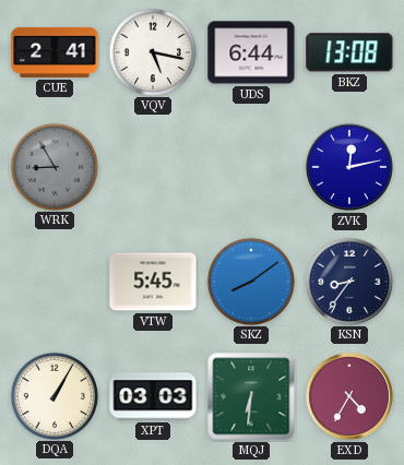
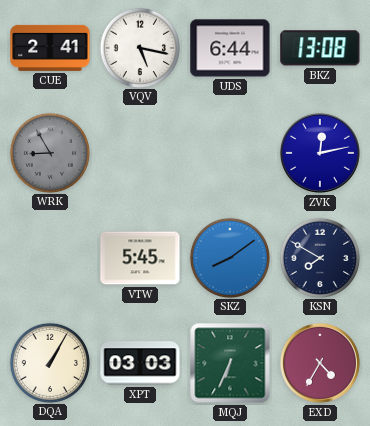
KSN: 8:36 -> 7:50
MQJ: 6:31 -> 6:34
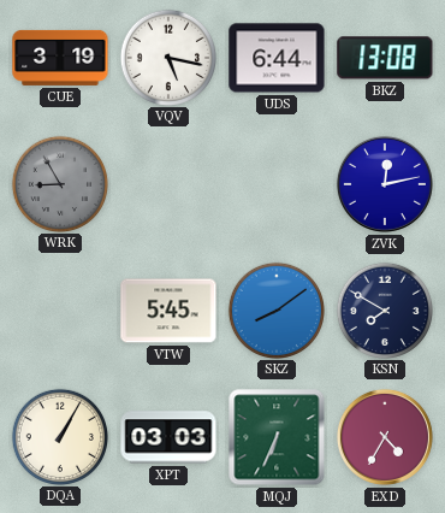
CUE: 2:41 -> 3:19
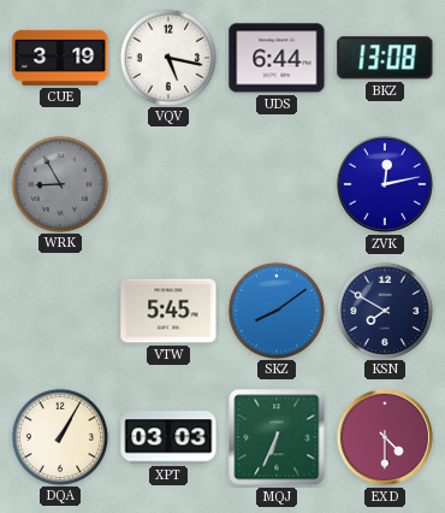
EXD: 4:35 -> 4:30
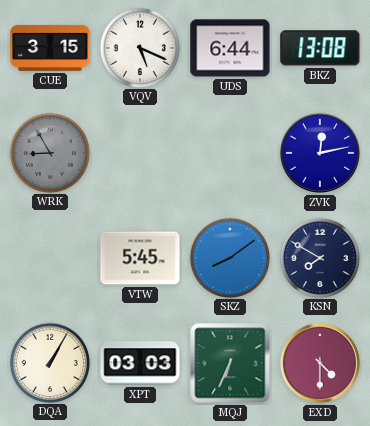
CUE: 3:19 -> 3:15
VQV: 5:17 -> 5:19
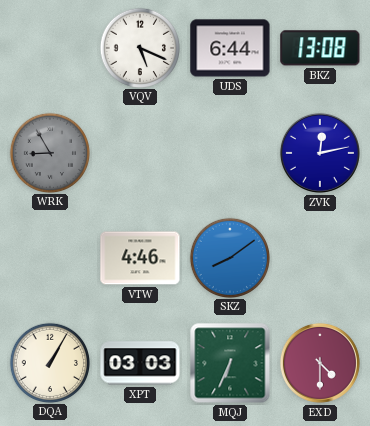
CUE: 3:15 -> none
VTW: 5:45 -> 4:46
KSN: 7:50 -> none
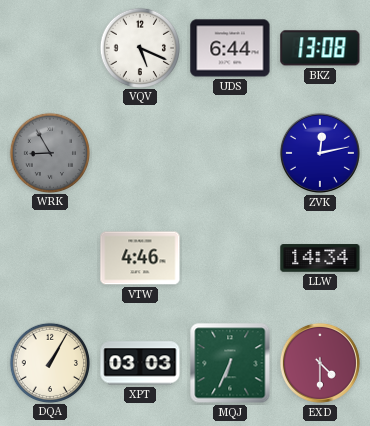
SKZ: 8:09 -> none
LLW: none -> 14:34
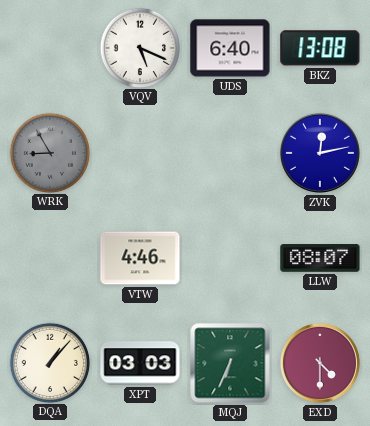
UDS: 6:44 -> 6:40
LLW: 14:34 -> 08:07
DQA: 1:05 -> 1:07
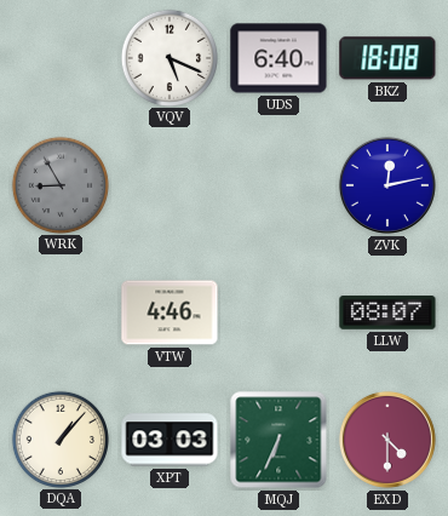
BKZ: 13:08 -> 18:08
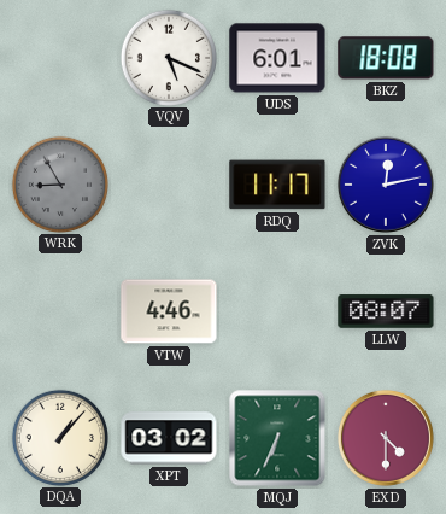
UDS: 6:40 -> 6:01
RDQ: none -> 11:17
XPT: 03:03 -> 03:02
